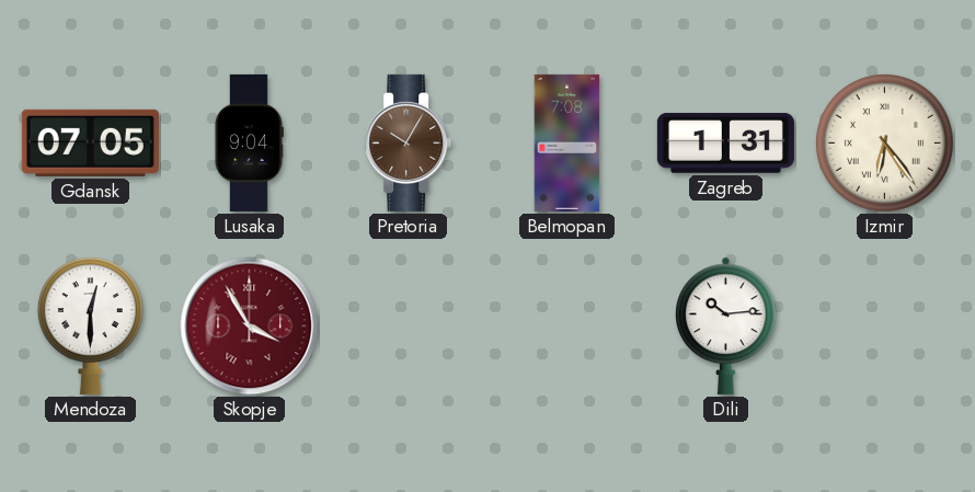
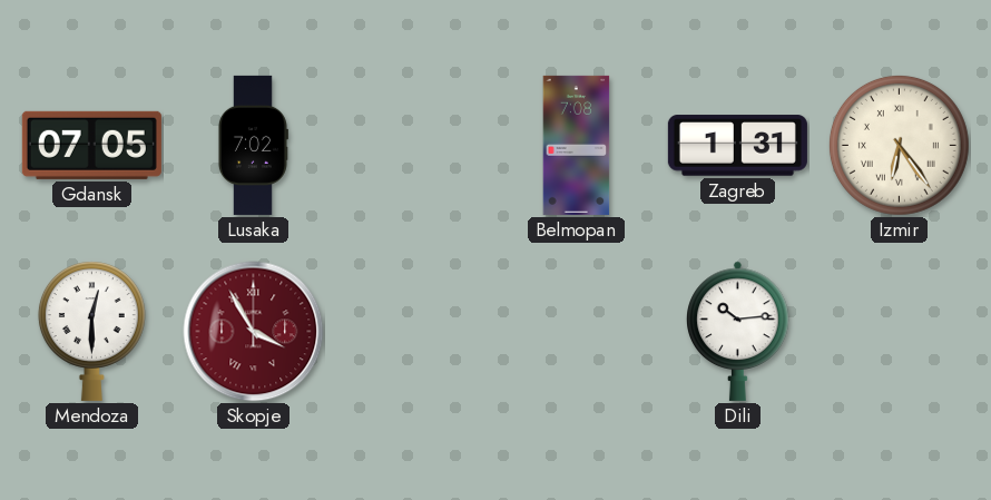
Lusaka: 9:04 -> 7:02
Pretoria: 10:05 -> none
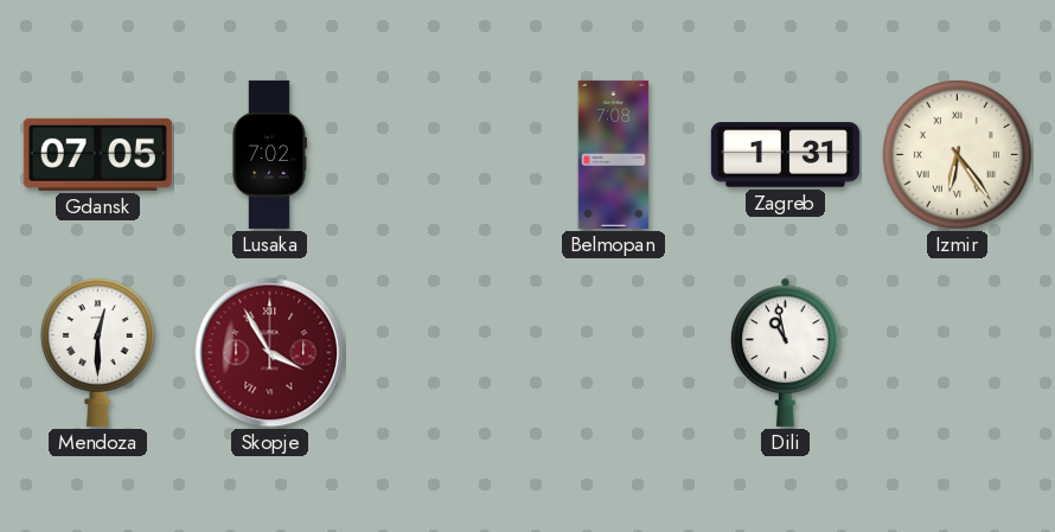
Dili: 10:14 -> 10:58
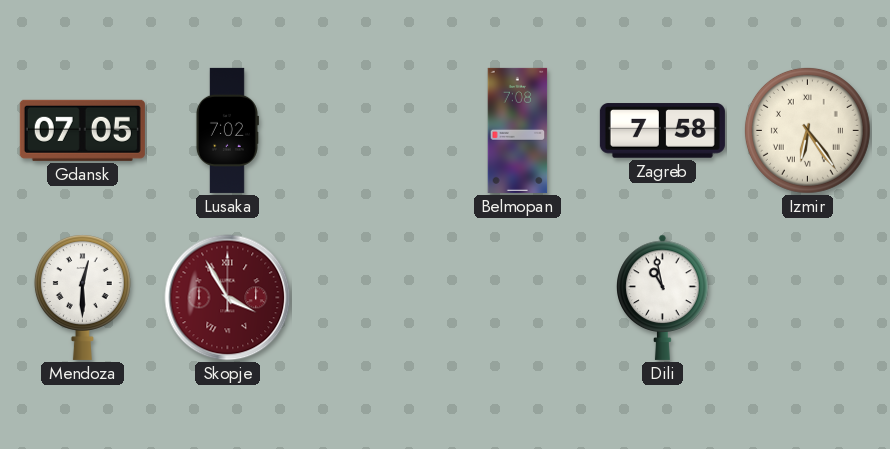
Zagreb: 1:31 -> 7:58
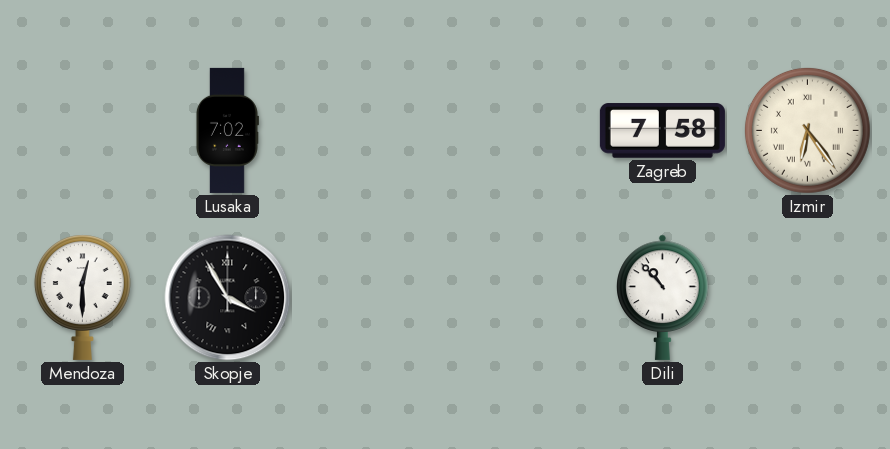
Gdansk: 07:05 -> none
Belmopan: 7:08 -> none
Skopje dial: burgundy -> black
Dili: 10:58 -> 10:53
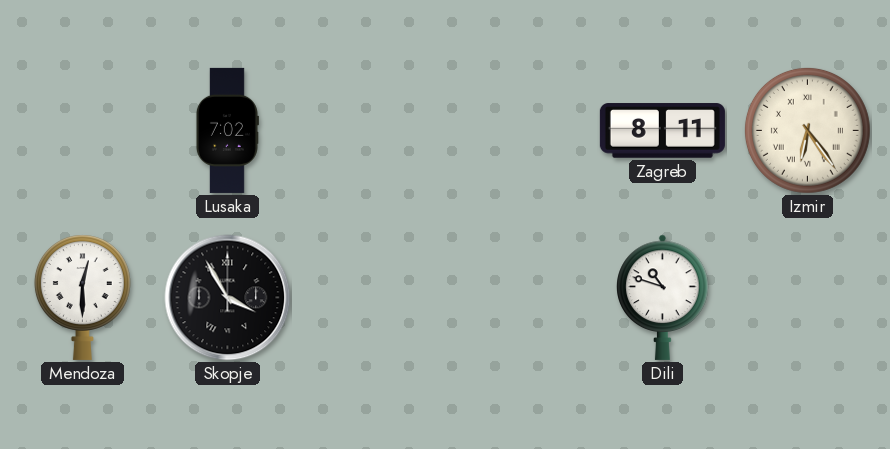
Zagreb: 7:58 -> 8:11
Dili: 10:53 -> 10:48
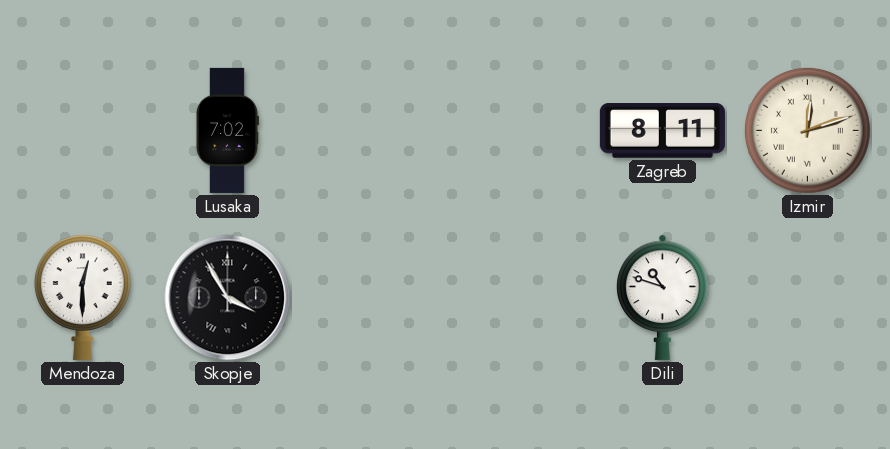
Izmir: 6:24 -> 12:12
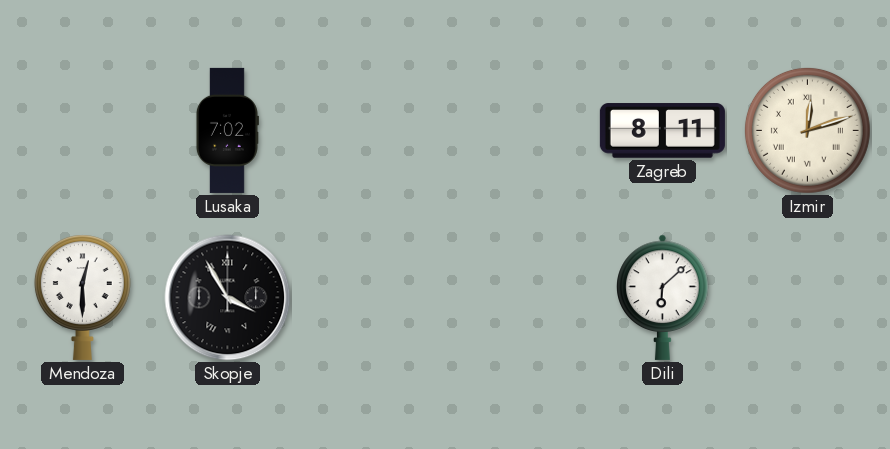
Dili: 10:48 -> 6:08
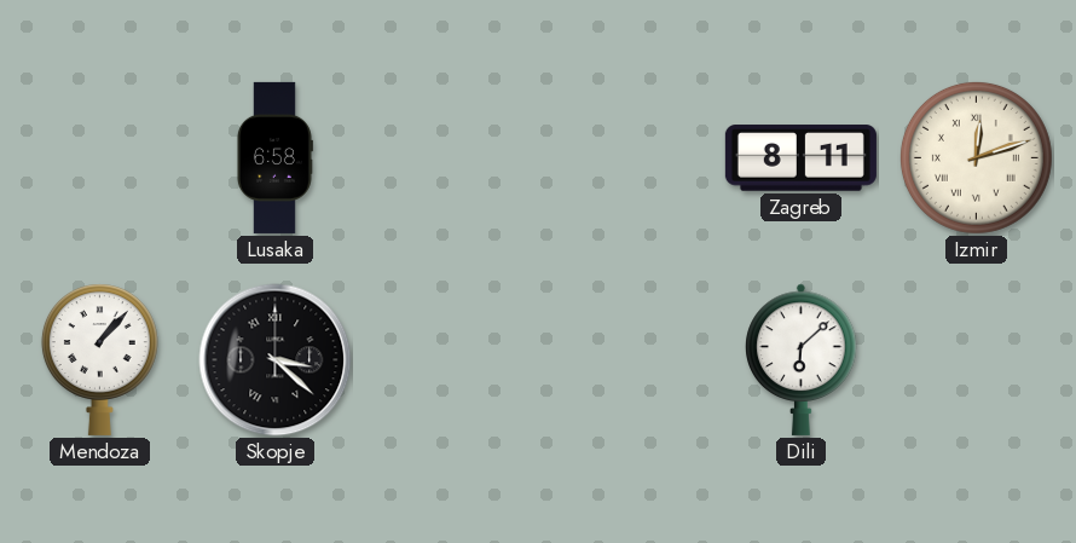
Lusaka: 7:02 -> 6:58
Mendoza: 12:30 -> 1:07
Skopje: 3:55 -> 3:22
